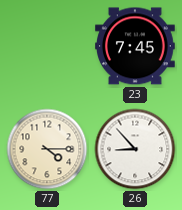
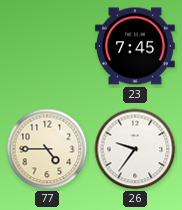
77: 4:15 -> 4:45
26: 8:53 -> 9:36
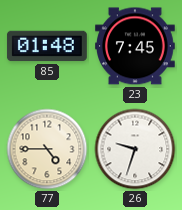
85: none -> 01:48
26: 9:36 -> 9:33
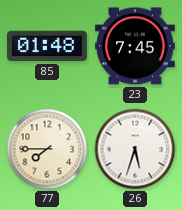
77: 4:45 -> 7:45
26: 9:33 -> 5:33
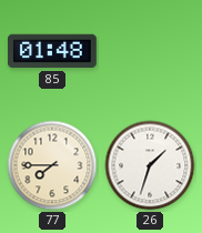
23: 7:45 -> none
26: 5:33 -> 1:33
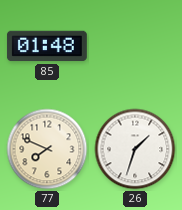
77: 7:45 -> 7:49
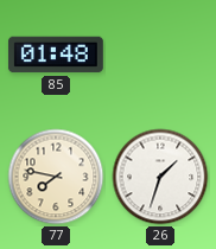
77: 7:49 -> 7:47
